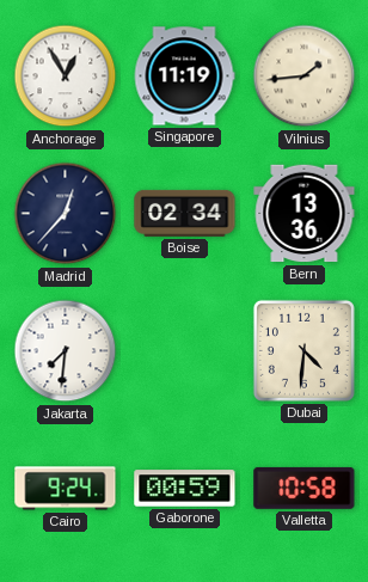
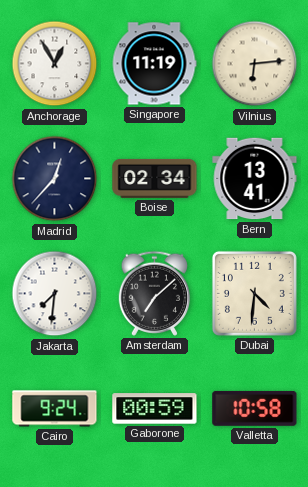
Vilnius: 1:44 -> 6:14
Bern: 13:36 -> 13:41
Amsterdam: none -> 7:08
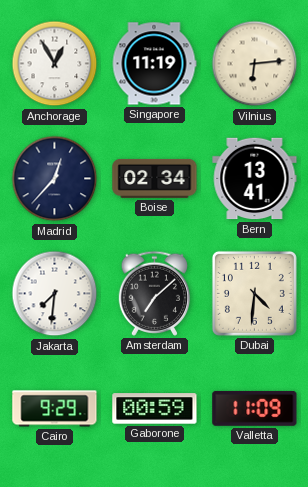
Cairo: 9:24 -> 9:29
Valletta: 10:58 -> 11:09
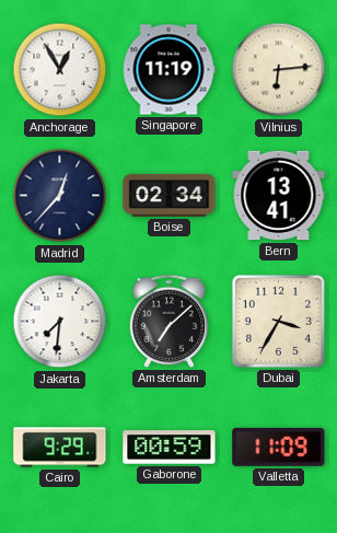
Dubai: 4:31 -> 3:35
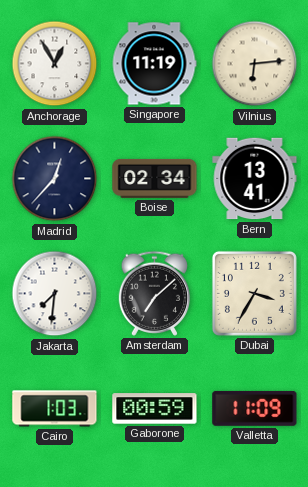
Cairo: 9:29 -> 1:03
